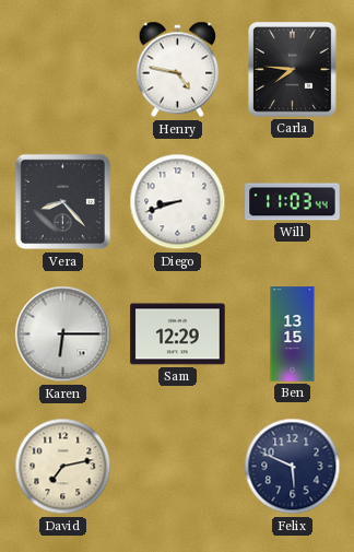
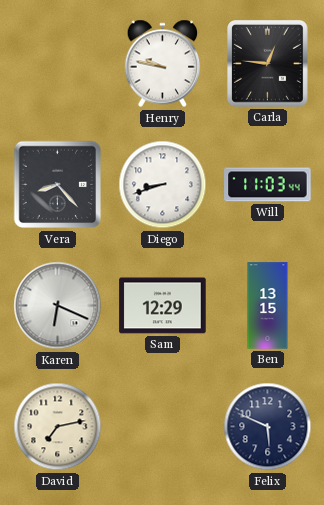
Henry: 4:47 -> 9:47
Carla: 7:46 -> 12:46
Karen: 6:15 -> 6:19
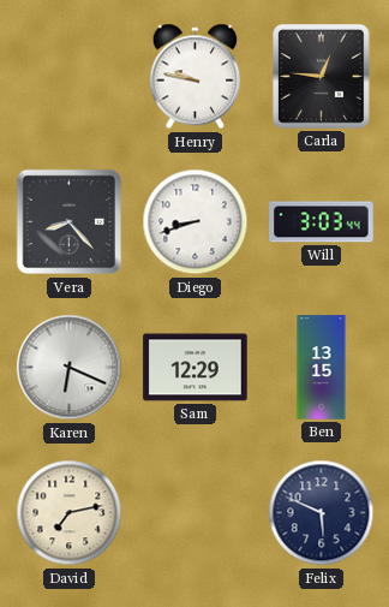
Will: 11:03 -> 3:03
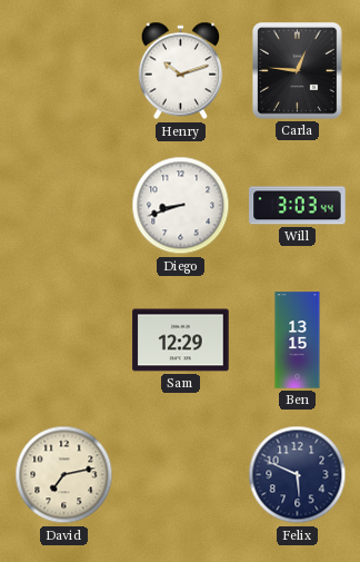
Henry: 9:47 -> 10:12
Vera: 8:23 -> none
Karen: 6:19 -> none
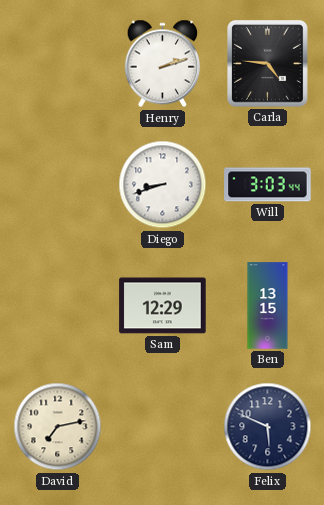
Henry: 10:12 -> 2:12
Carla: 12:46 -> 4:46
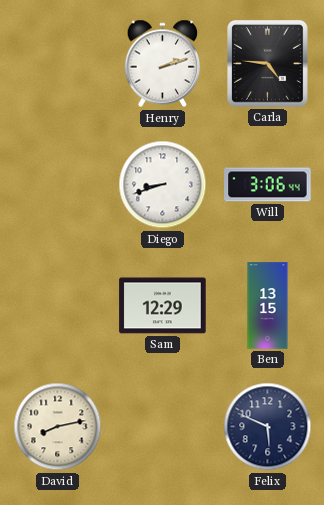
Will: 3:03 -> 3:06
David: 7:13 -> 8:13
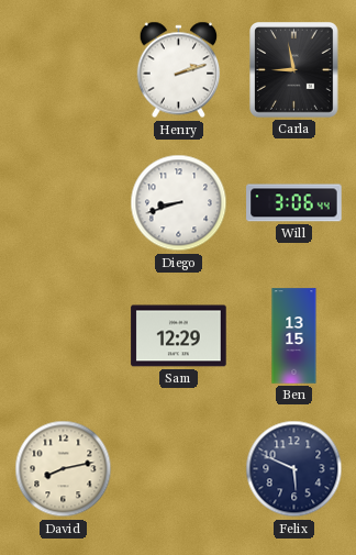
Carla: 4:46 -> 8:58
